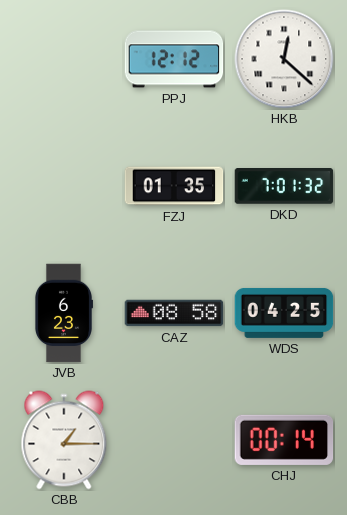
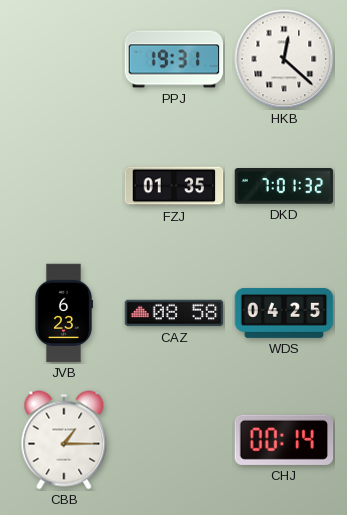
PPJ: 12:12 -> 19:31
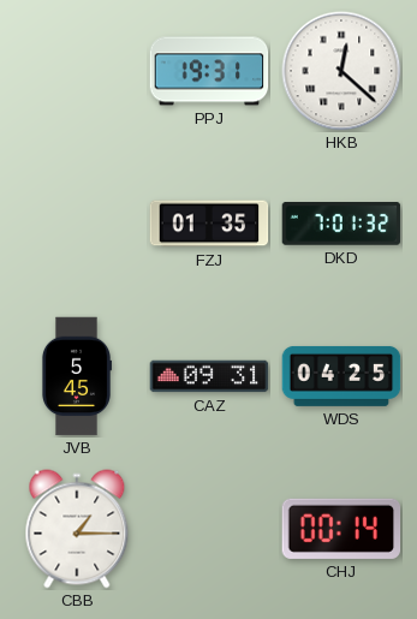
JVB: 6:23 -> 5:45
CAZ: 08:58 -> 09:31
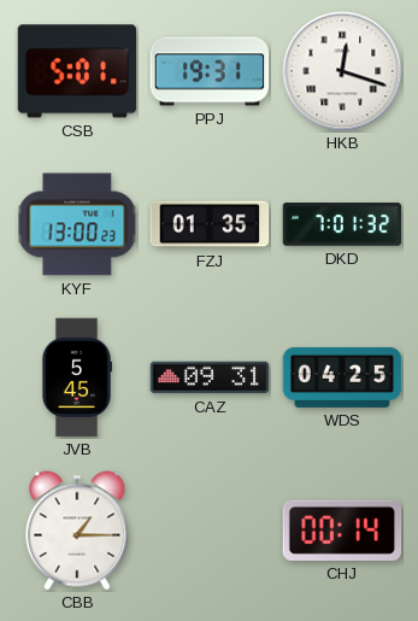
CSB: none -> 5:01
HKB: 12:22 -> 12:18
KYF: none -> 13:00
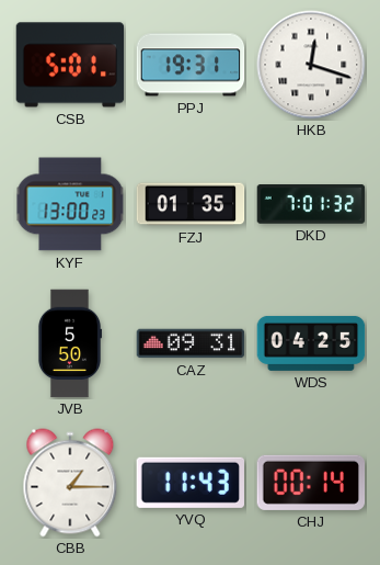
JVB: 5:45 -> 5:50
YVQ: none -> 11:43
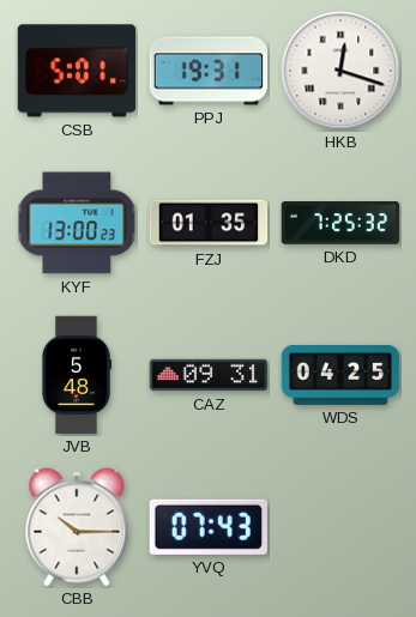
DKD: 7:01 -> 7:25
JVB: 5:50 -> 5:48
CBB: 1:15 -> 10:15
YVQ: 11:43 -> 07:43
CHJ: 00:14 -> none
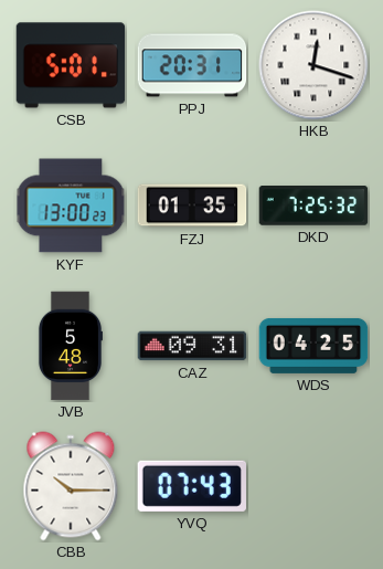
PPJ: 19:31 -> 20:31
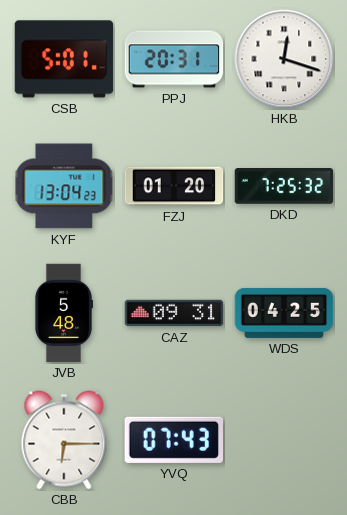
KYF: 13:00 -> 13:04
FZJ: 01:35 -> 01:20
CBB: 10:15 -> 6:15
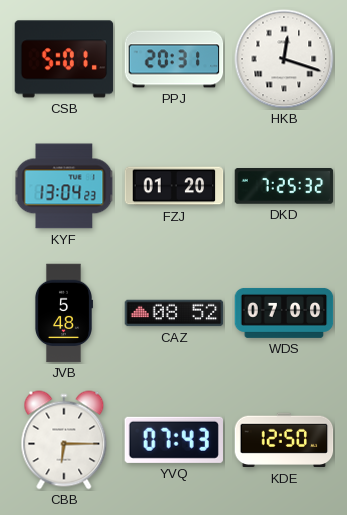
CAZ: 09:31 -> 08:52
WDS: 04:25 -> 07:00
KDE: none -> 12:50
